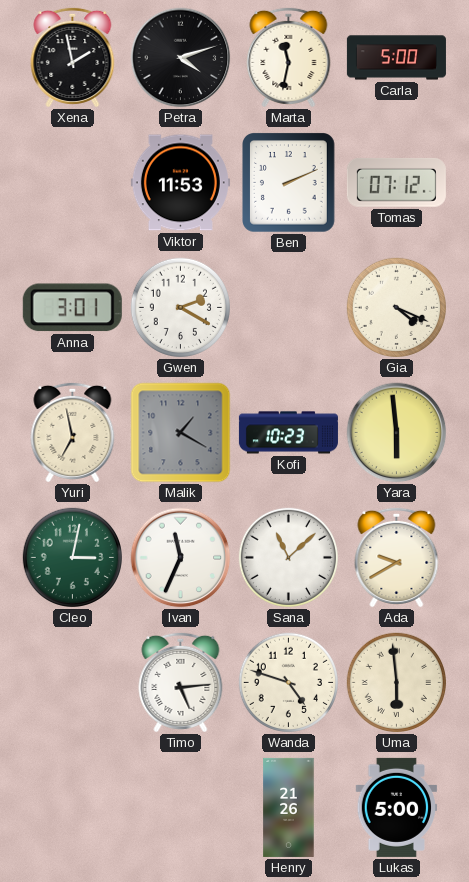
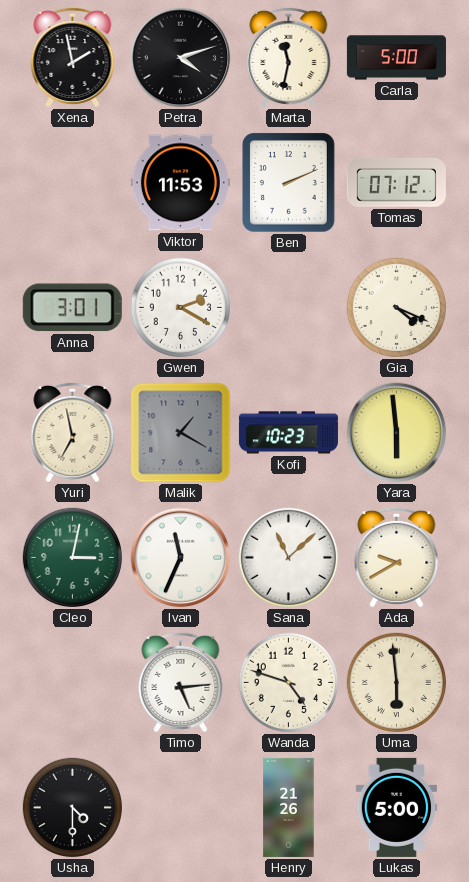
Usha: none -> 4:30
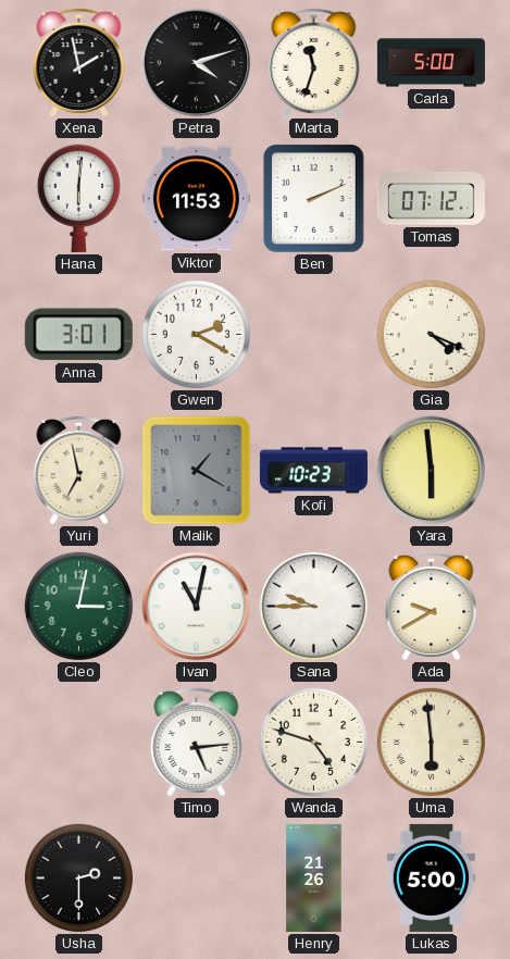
Marta: 11:32 -> 11:33
Hana: none -> 6:01
Ivan: 11:34 -> 11:02
Sana: 11:08 -> 9:45
Usha: 4:30 -> 2:30
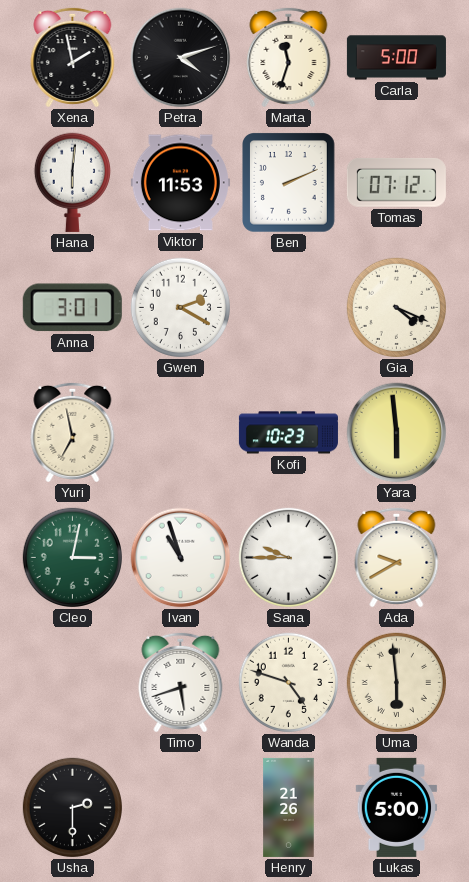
Malik: 1:20 -> none
Ivan: 11:02 -> 10:57
Timo: 5:14 -> 5:42
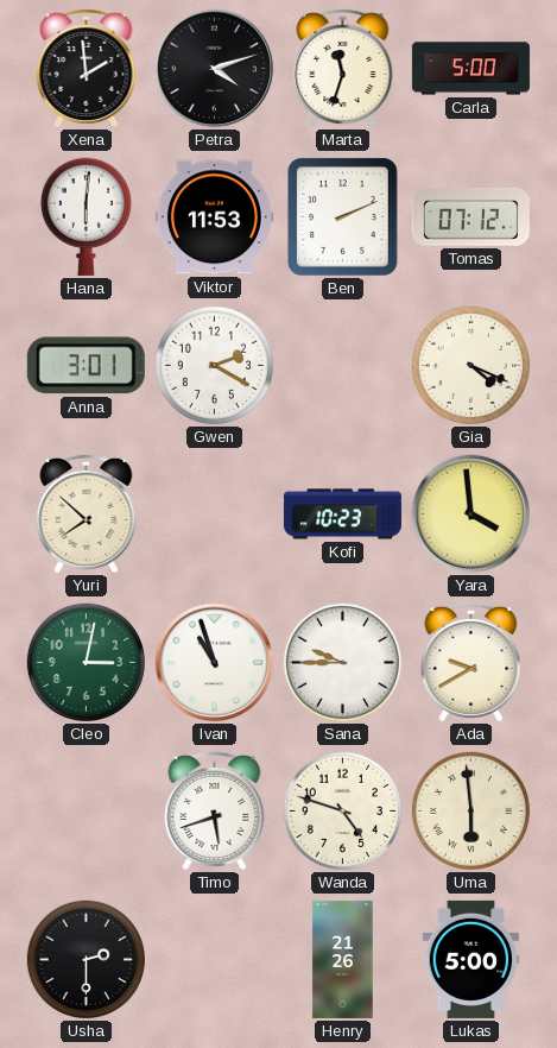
Xena: 1:58 -> 1:59
Yuri: 6:58 -> 7:52
Yara: 5:59 -> 3:59
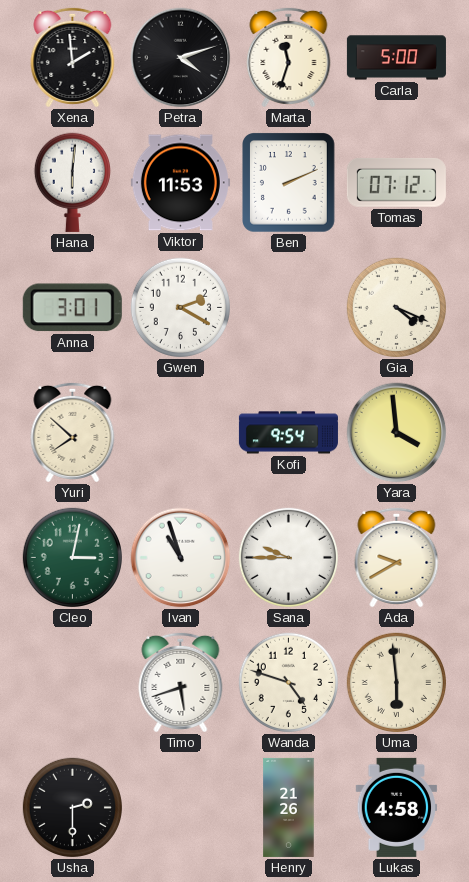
Kofi: 10:23 -> 9:54
Lukas: 5:00 -> 4:58
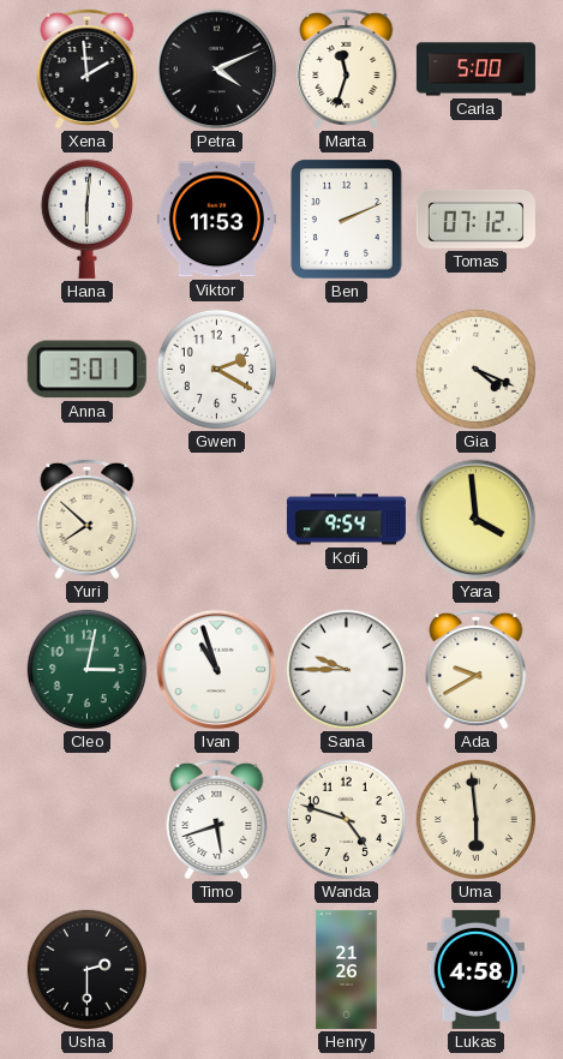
Petra: 4:12 -> 4:11
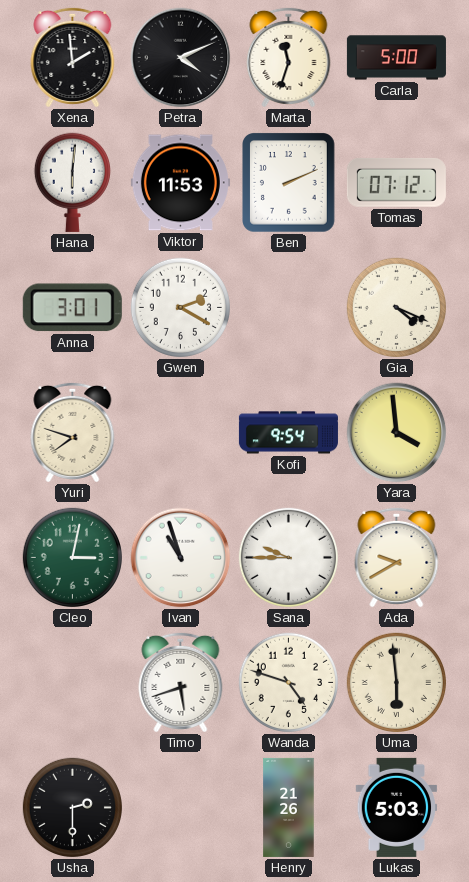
Yuri: 7:52 -> 7:48
Lukas: 4:58 -> 5:03
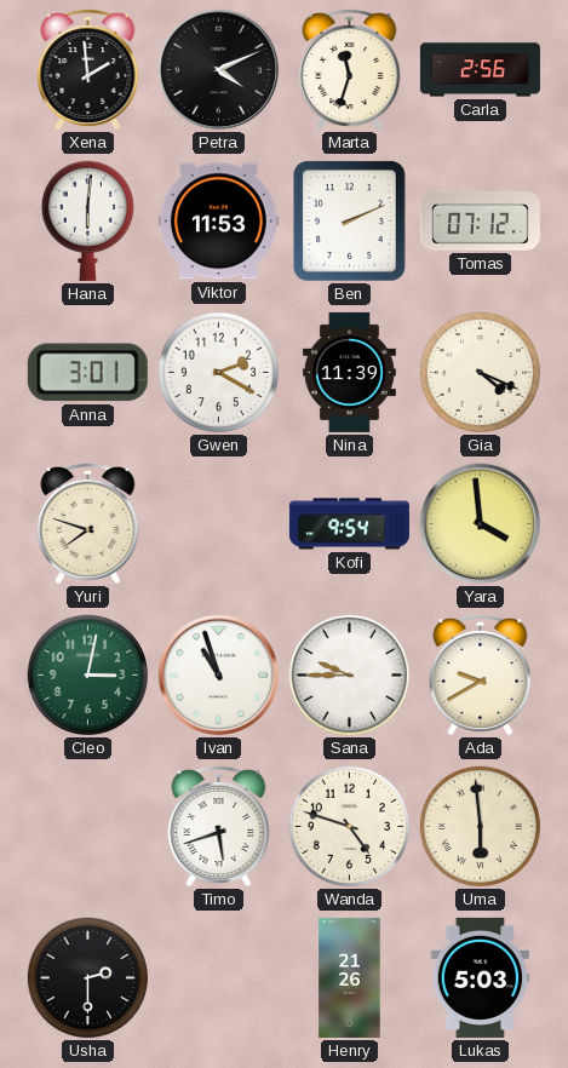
Carla: 5:00 -> 2:56
Nina: none -> 11:39
